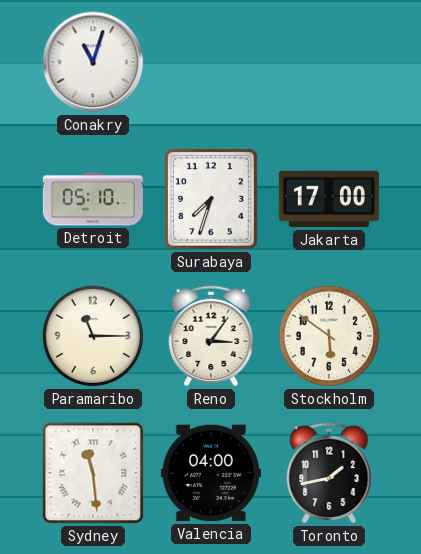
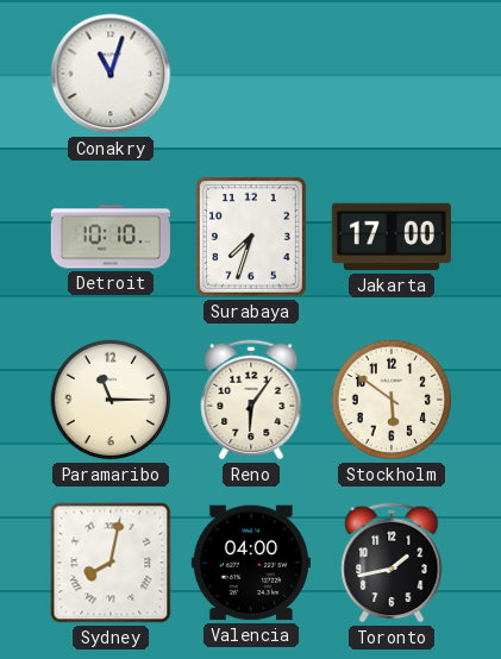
Detroit: 05:10 -> 10:10
Reno: 3:06 -> 6:06
Sydney: 11:29 -> 8:02
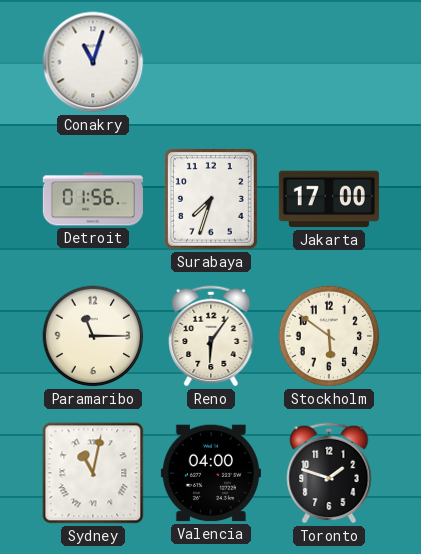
Detroit: 10:10 -> 01:56
Sydney: 8:02 -> 11:02
Toronto: 1:43 -> 1:48
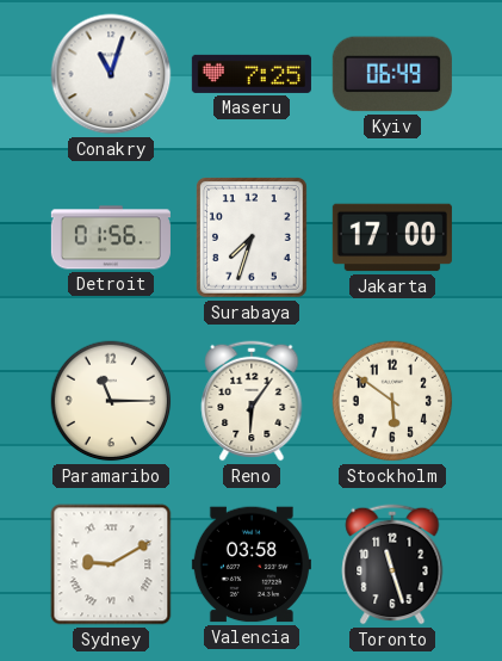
Maseru: none -> 7:25
Kyiv: none -> 06:49
Sydney: 11:02 -> 9:10
Valencia: 04:00 -> 03:58
Toronto: 1:48 -> 11:27
